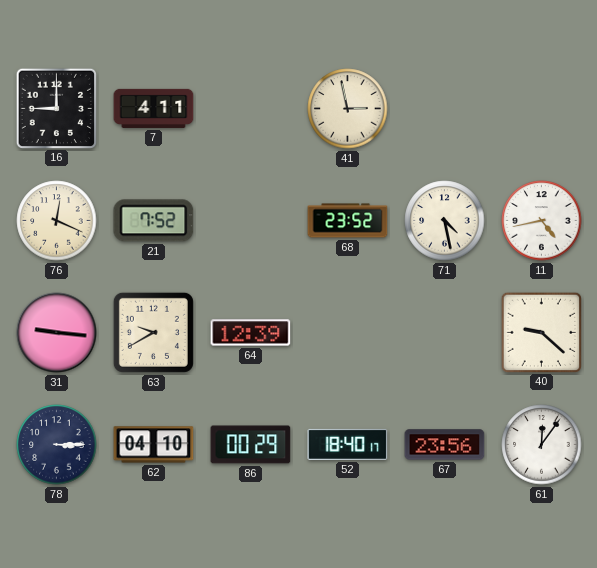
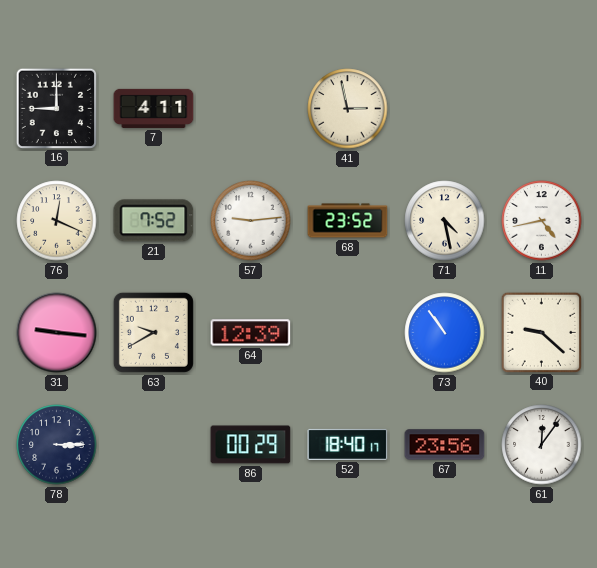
57: none -> 9:14
73: none -> 10:54
62: 04:10 -> none
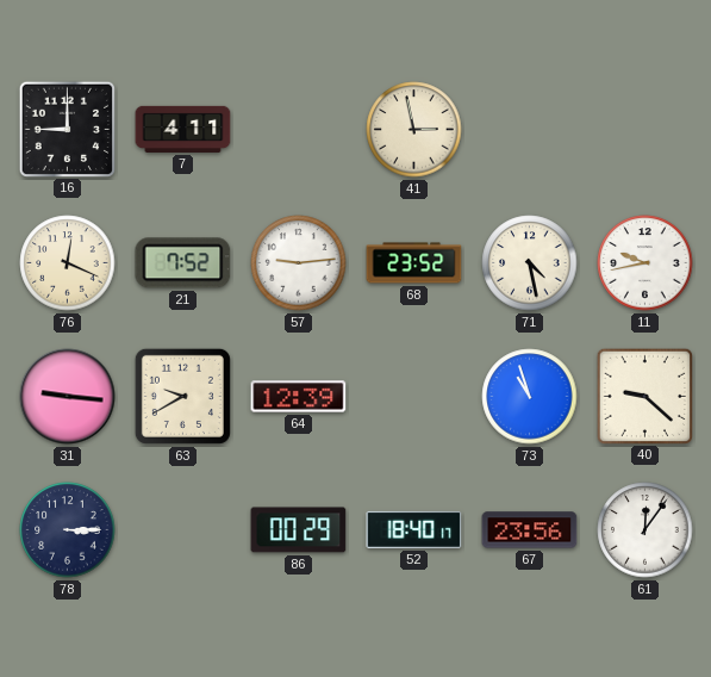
11: 4:43 -> 9:43
73: 10:54 -> 10:57
